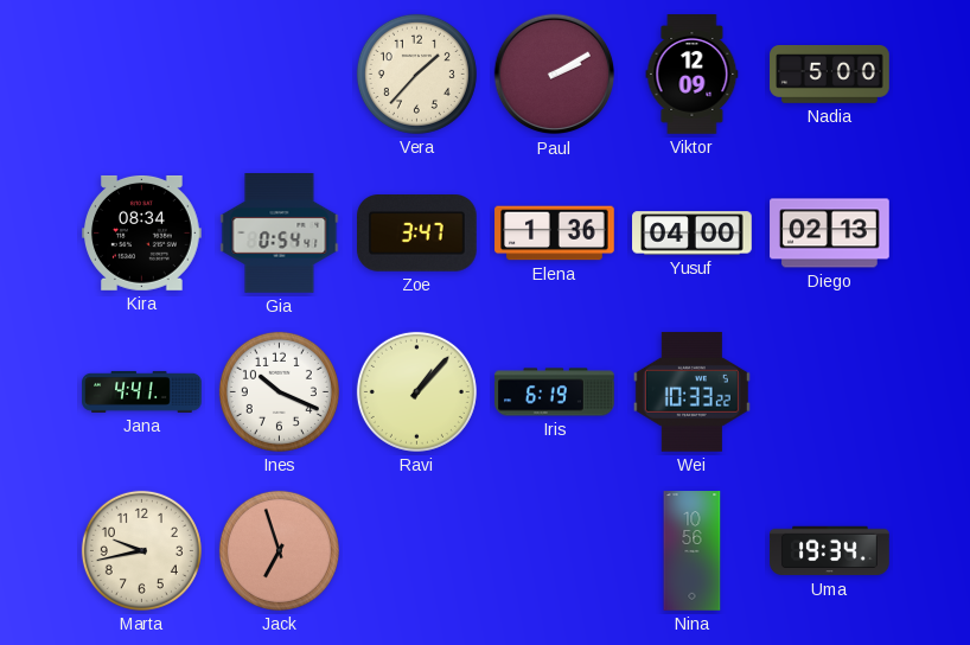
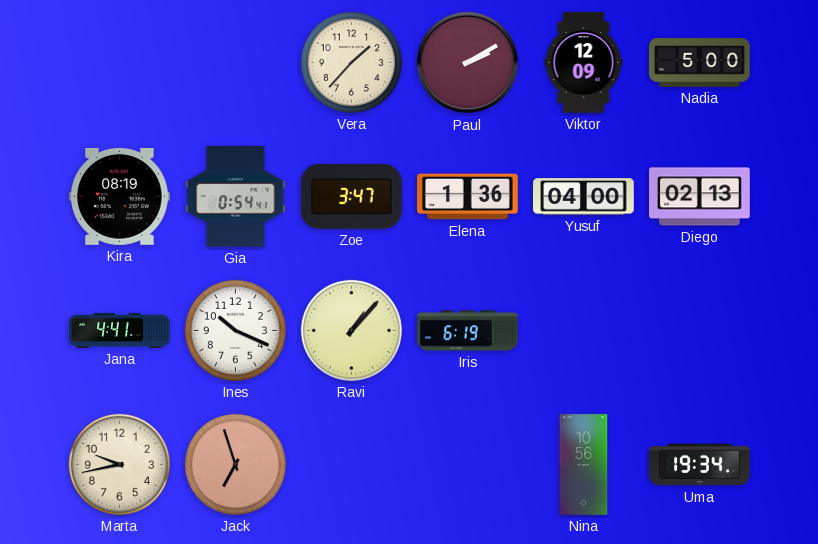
Kira: 08:34 -> 08:19
Wei: 10:33 -> none
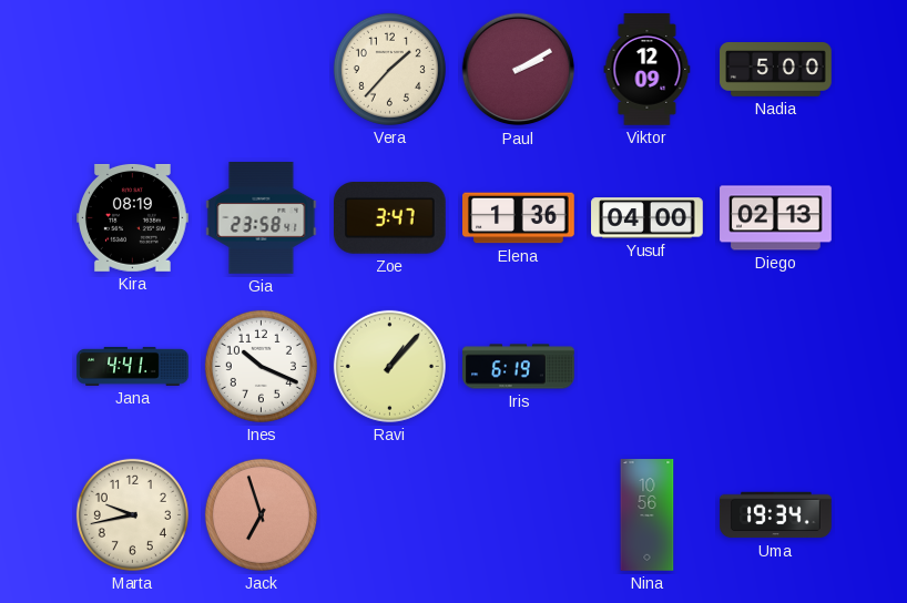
Gia: 0:54 -> 23:58
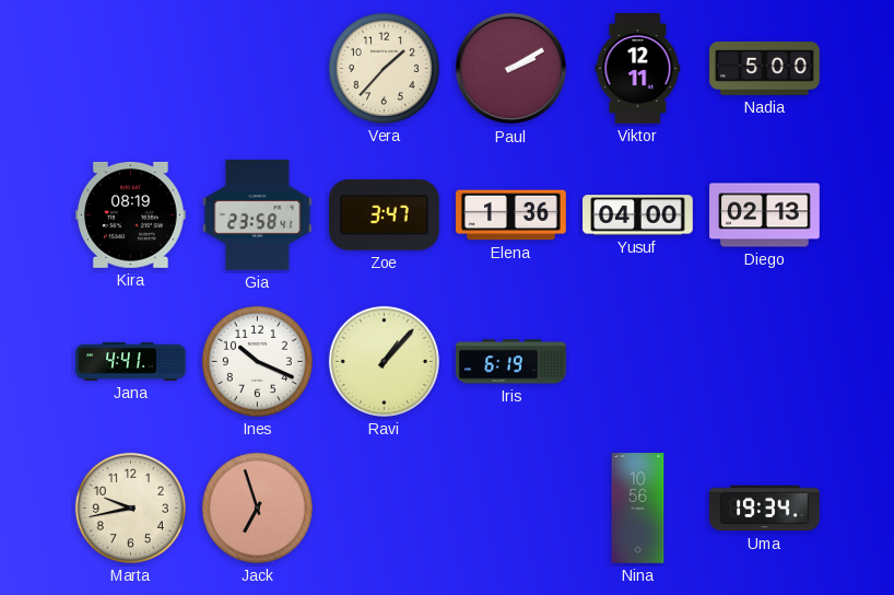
Viktor: 12:09 -> 12:11
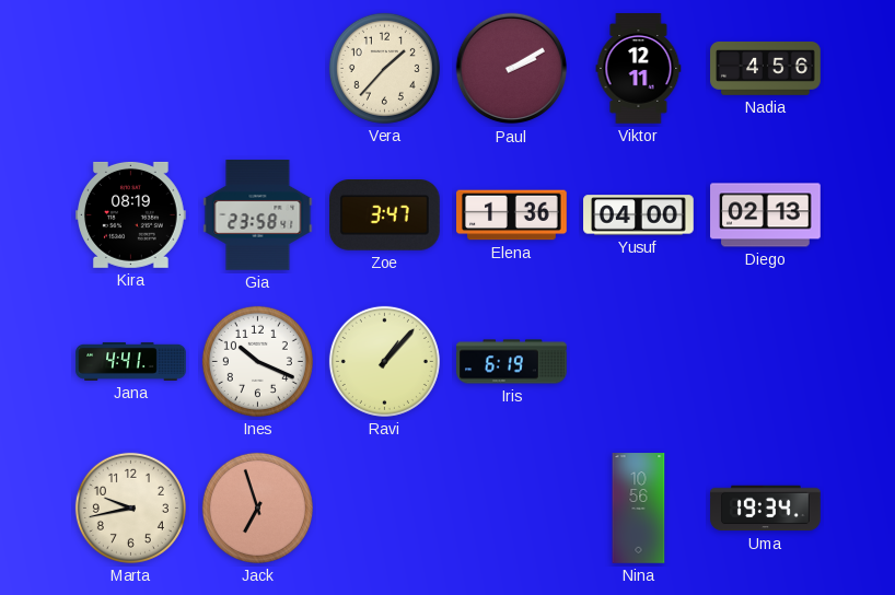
Nadia: 5:00 -> 4:56
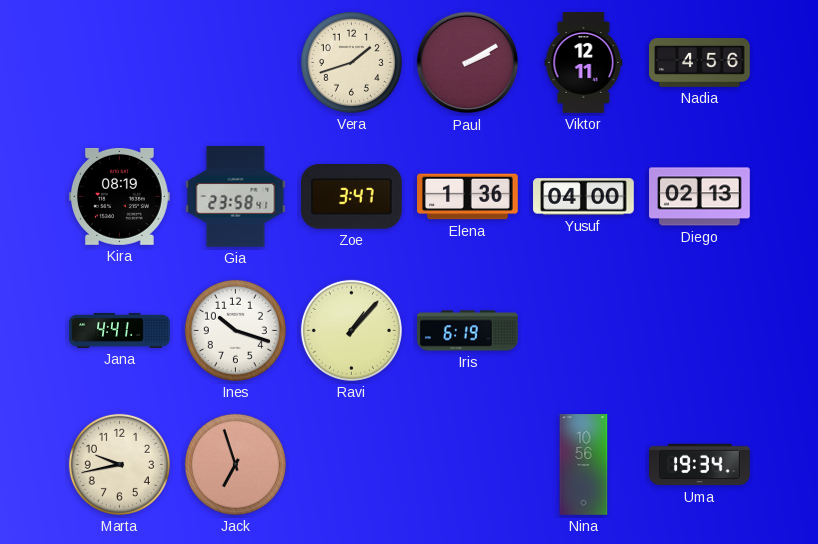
Vera: 1:37 -> 1:42
Ines: 10:19 -> 10:18
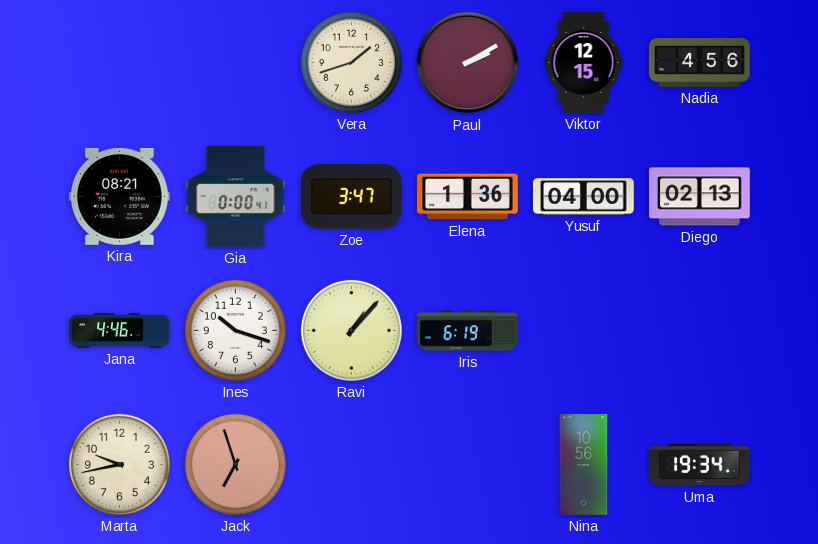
Viktor: 12:11 -> 12:15
Kira: 08:19 -> 08:21
Gia: 23:58 -> 0:00
Jana: 4:41 -> 4:46
